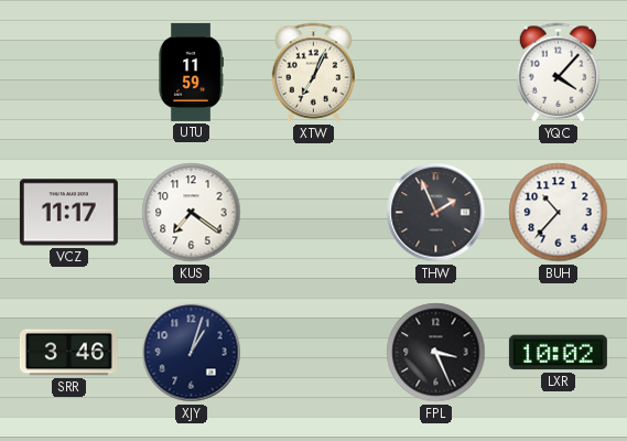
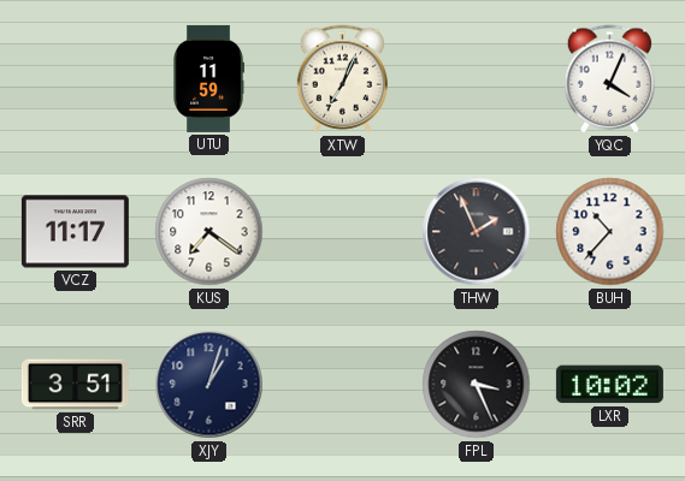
YQC: 4:07 -> 4:04
SRR: 3:46 -> 3:51
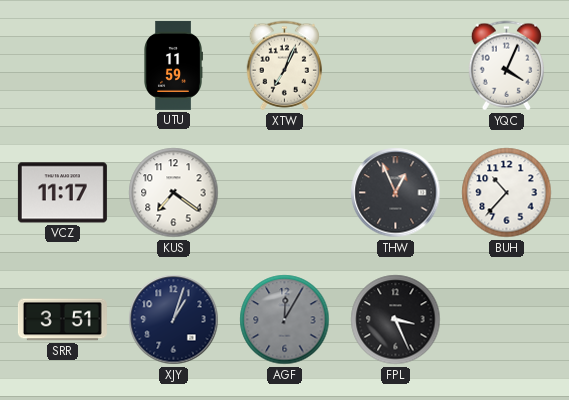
THW: 1:56 -> 12:56
AGF: none -> 12:05
LXR: 10:02 -> none
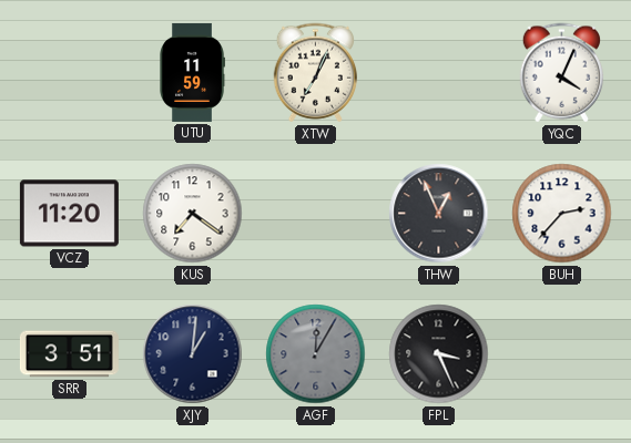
VCZ: 11:17 -> 11:20
BUH: 10:37 -> 2:37
XJY: 1:03 -> 1:01
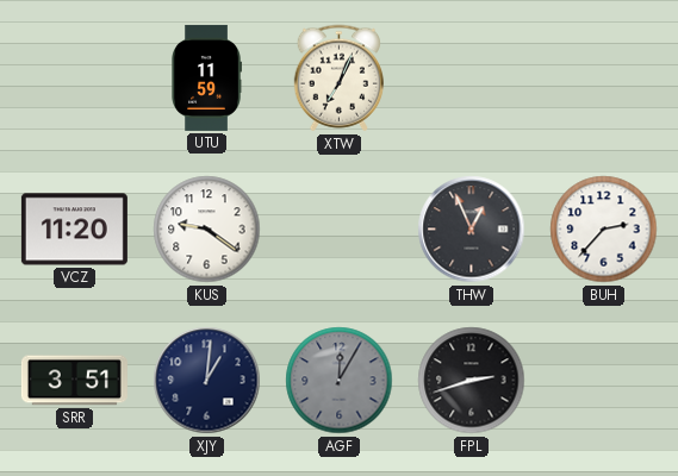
YQC: 4:04 -> none
KUS: 7:21 -> 9:21
FPL: 3:26 -> 2:42
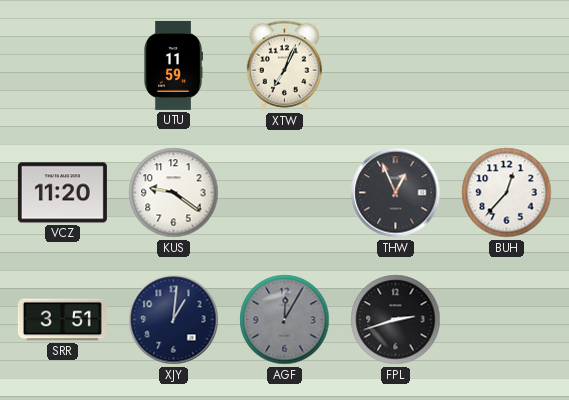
BUH: 2:37 -> 12:37
